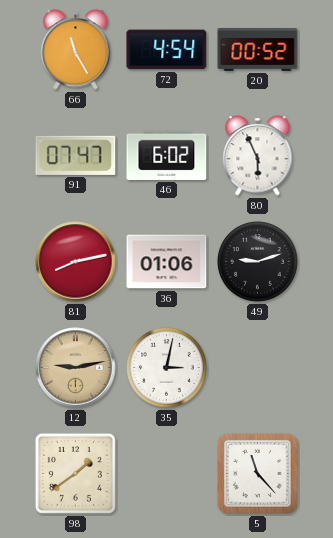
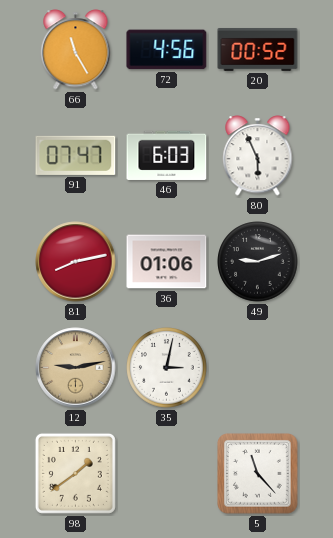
72: 4:54 -> 4:56
46: 6:02 -> 6:03
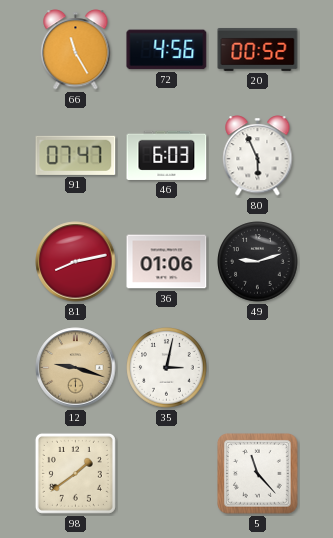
12: 9:13 -> 9:18
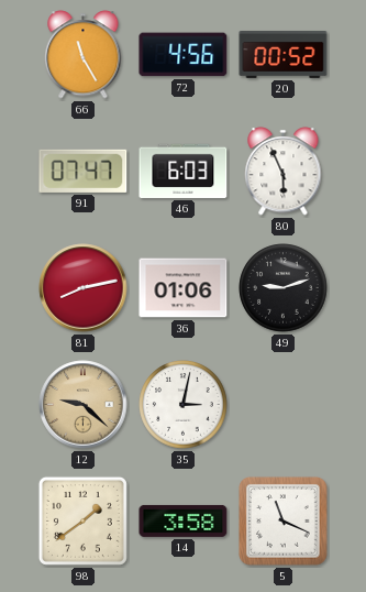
12: 9:18 -> 9:22
14: none -> 3:58
5: 11:23 -> 11:19
